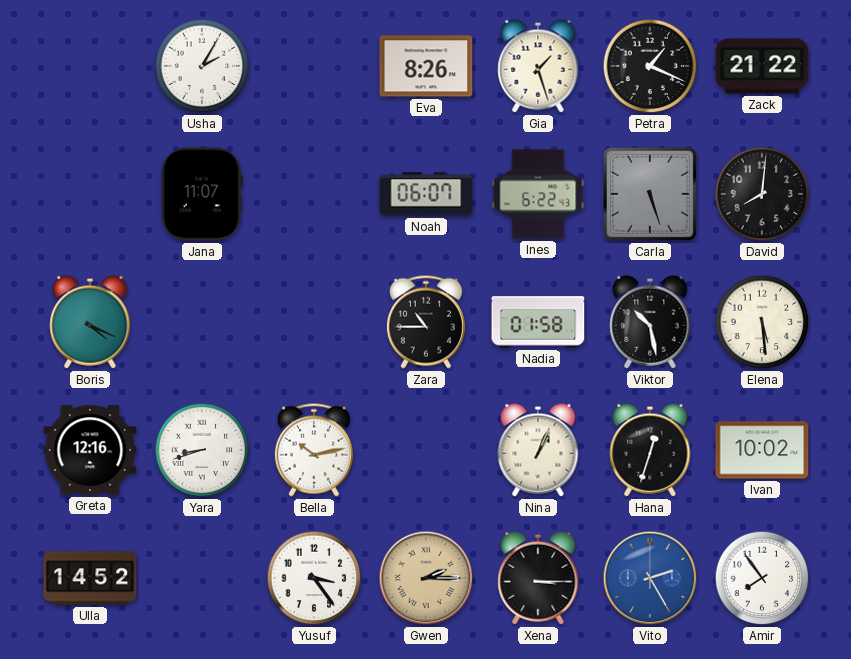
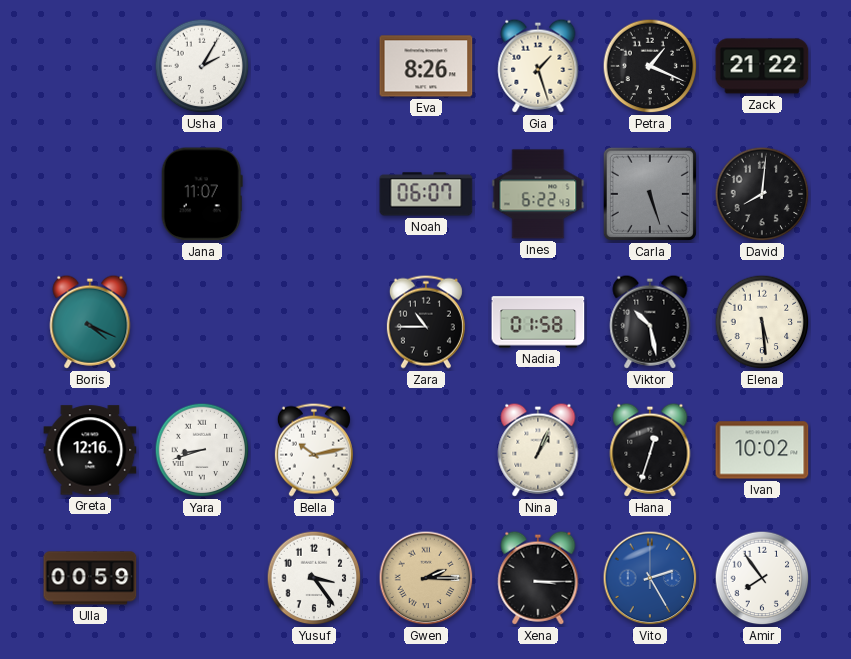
Ulla: 14:52 -> 00:59
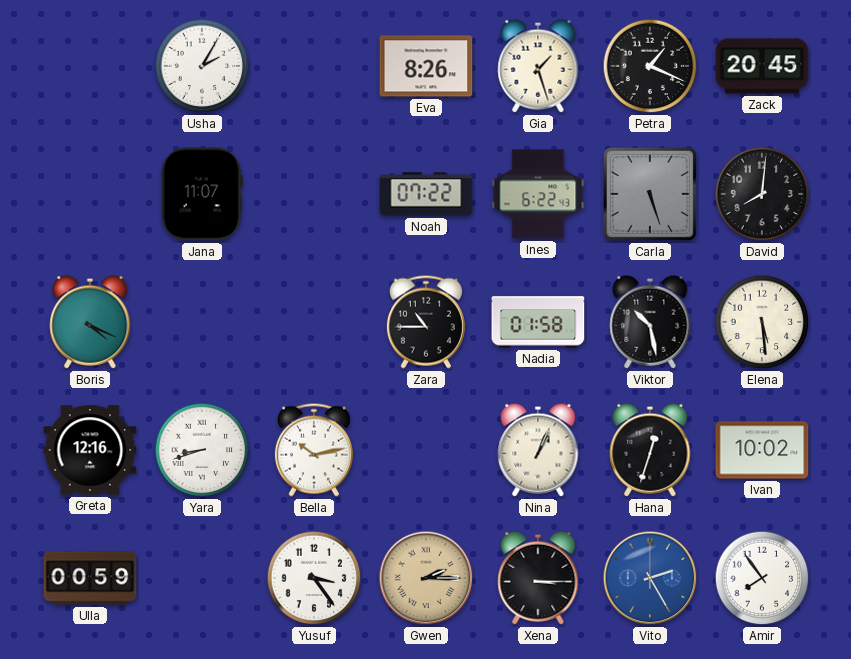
Zack: 21:22 -> 20:45
Noah: 06:07 -> 07:22
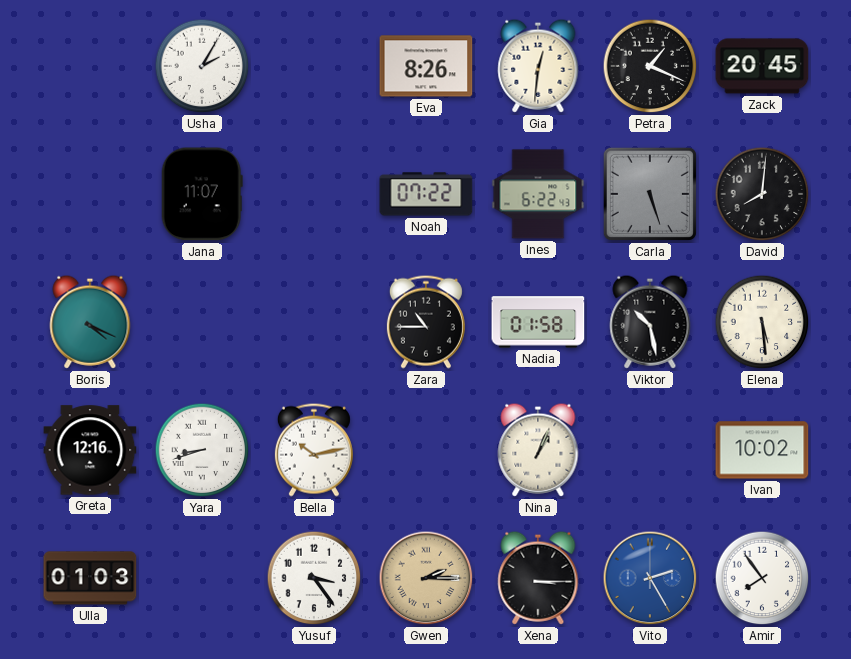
Gia: 1:27 -> 12:31
Hana: 12:33 -> none
Ulla: 00:59 -> 01:03
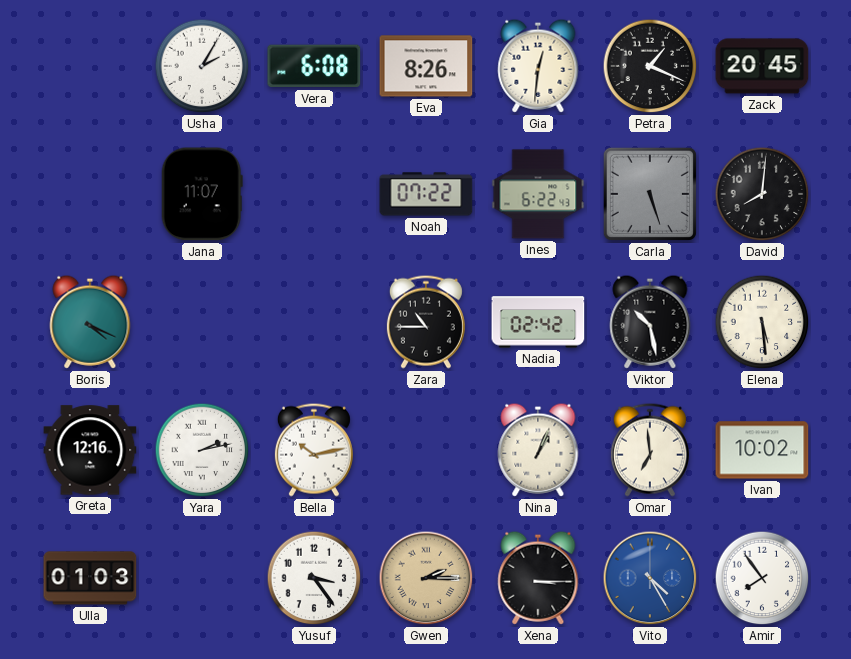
Vera: none -> 6:08
Nadia: 01:58 -> 02:42
Yara: 8:42 -> 2:13
Omar: none -> 6:59
Vito: 2:25 -> 4:25
